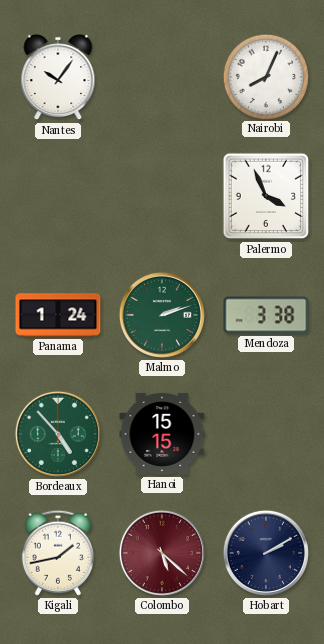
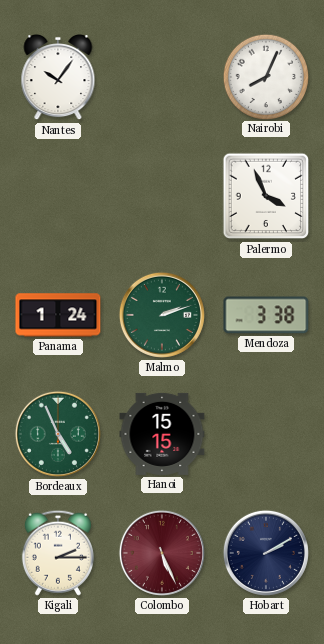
Bordeaux: 4:53 -> 4:56
Kigali: 1:43 -> 2:15
Colombo: 5:22 -> 5:26
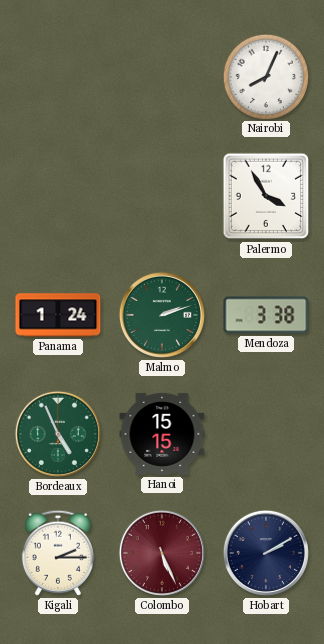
Nantes: 10:06 -> none
Palermo: 3:56 -> 3:55
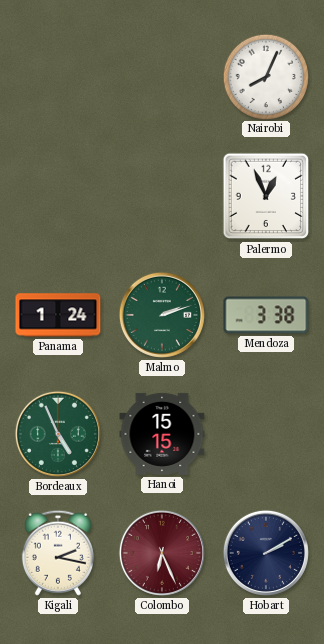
Palermo: 3:55 -> 12:56
Kigali: 2:15 -> 2:17
Colombo: 5:26 -> 6:26
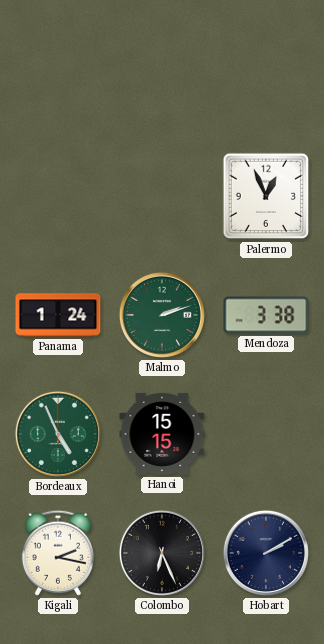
Nairobi: 8:04 -> none
Colombo dial: burgundy -> black
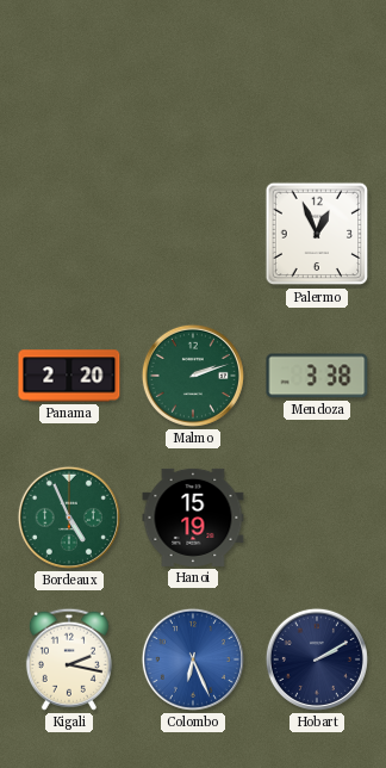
Panama: 1:24 -> 2:20
Hanoi: 15:15 -> 15:19
Colombo dial: black -> blue
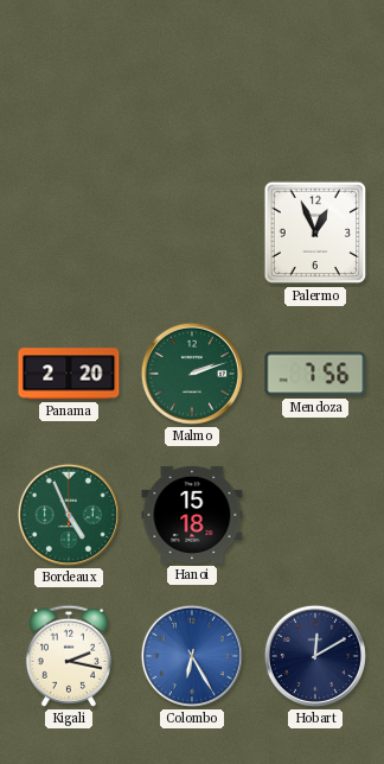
Mendoza: 3:38 -> 7:56
Hanoi: 15:19 -> 15:18
Colombo: 6:26 -> 6:25
Hobart: 2:10 -> 12:10
